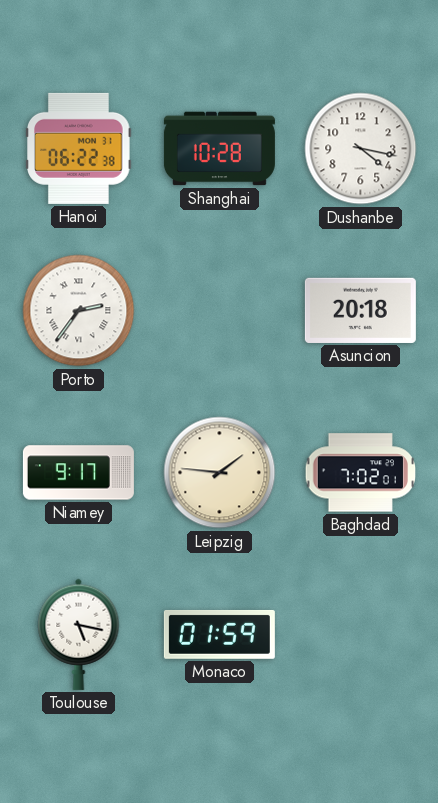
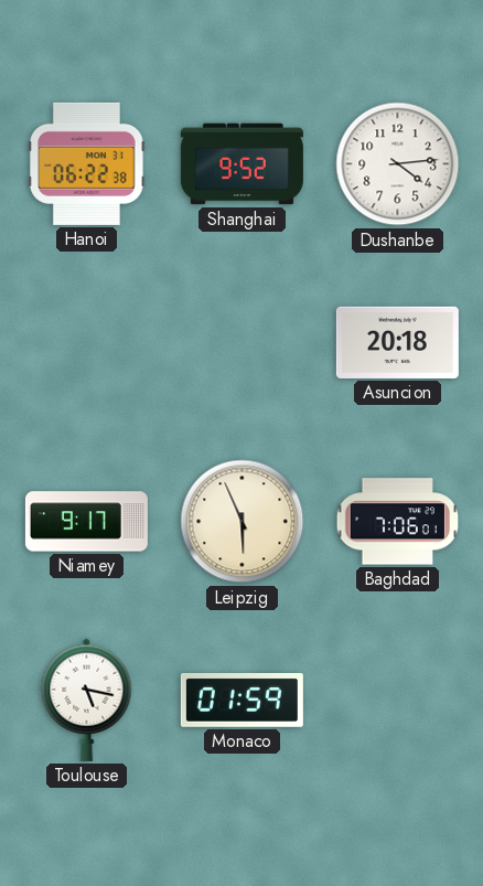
Shanghai: 10:28 -> 9:52
Dushanbe: 4:17 -> 4:14
Porto: 2:36 -> none
Leipzig: 1:46 -> 5:56
Baghdad: 7:02 -> 7:06
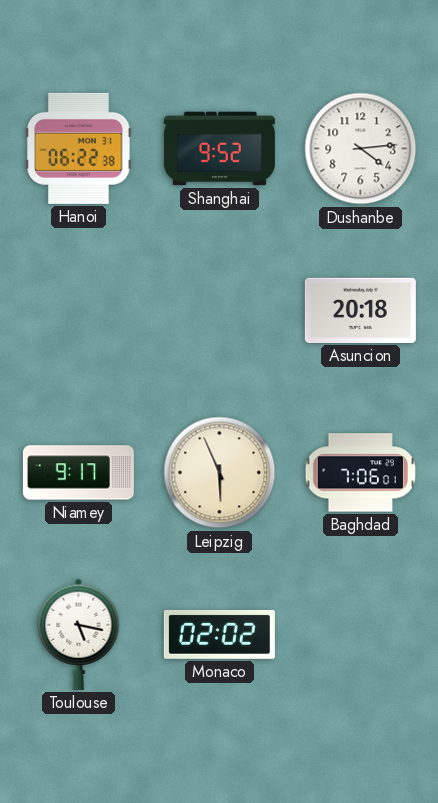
Monaco: 01:59 -> 02:02
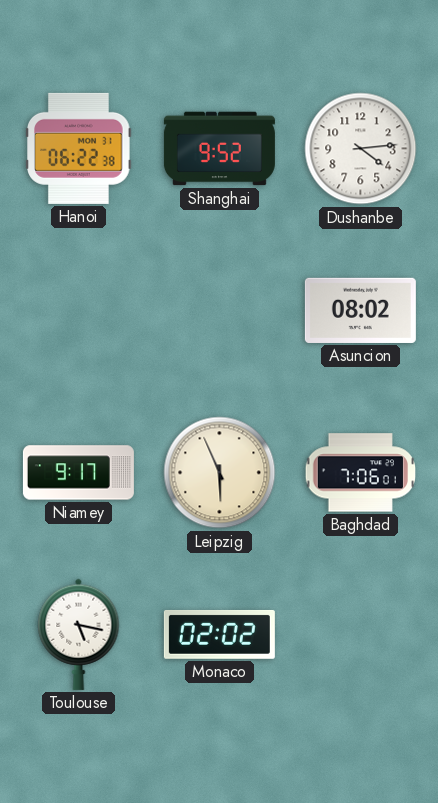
Asuncion: 20:18 -> 08:02
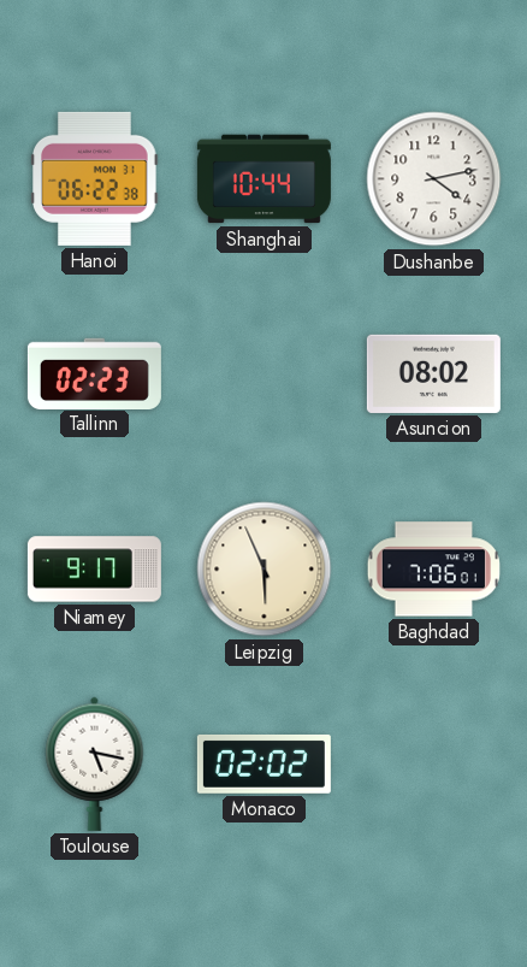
Shanghai: 9:52 -> 10:44
Dushanbe: 4:14 -> 4:13
Tallinn: none -> 02:23
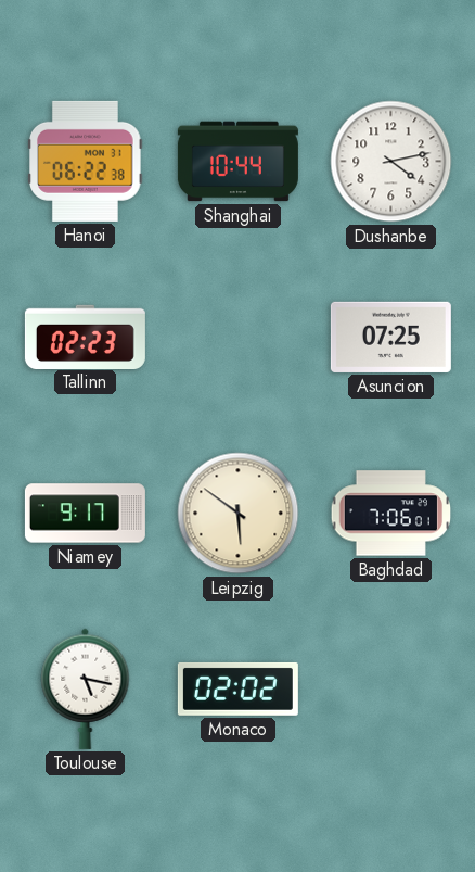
Asuncion: 08:02 -> 07:25
Leipzig: 5:56 -> 5:51
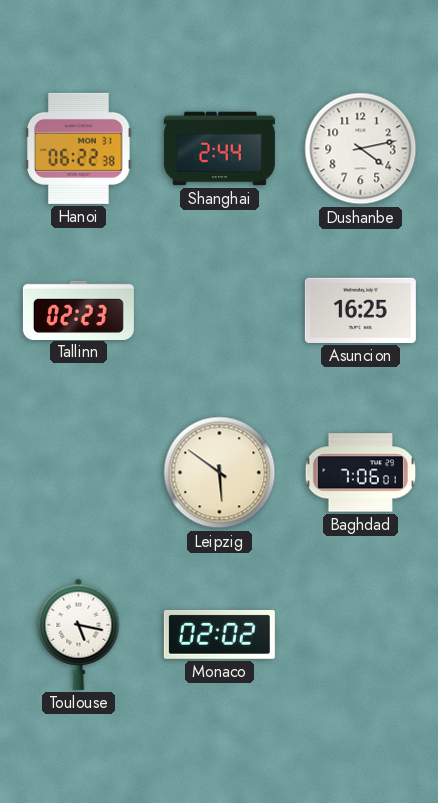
Shanghai: 10:44 -> 2:44
Asuncion: 07:25 -> 16:25
Niamey: 9:17 -> none
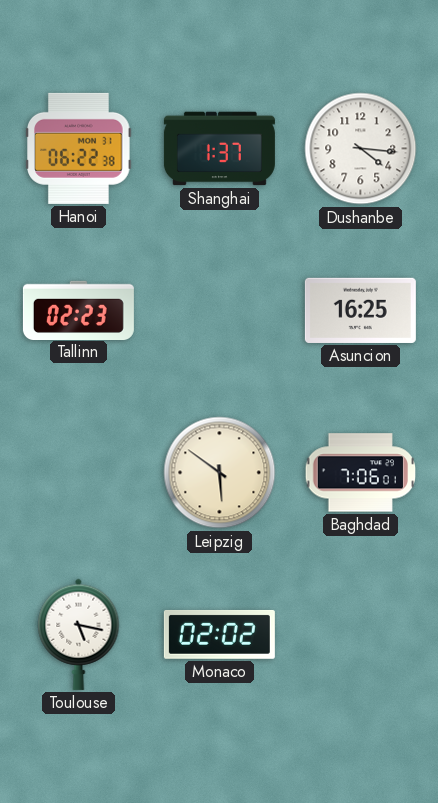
Shanghai: 2:44 -> 1:37
Dushanbe: 4:13 -> 4:16
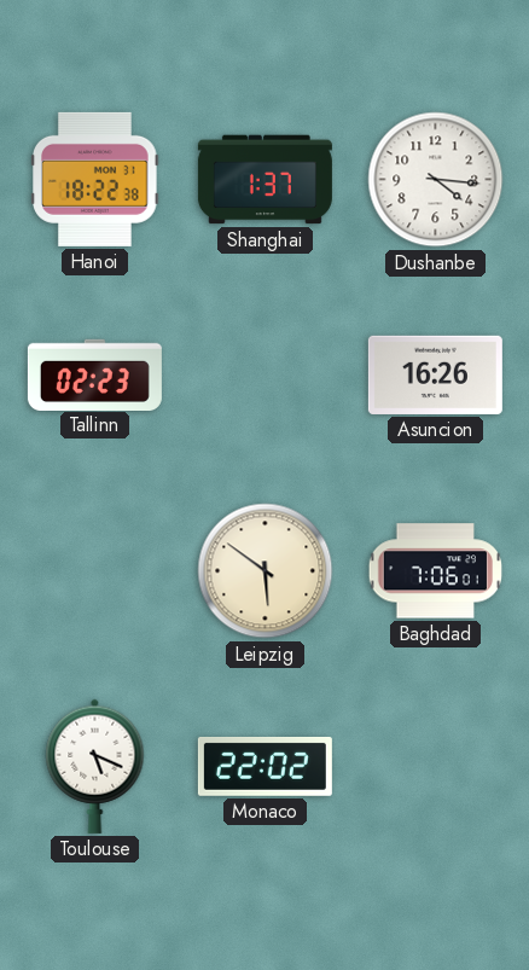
Hanoi: 06:22 -> 18:22
Asuncion: 16:25 -> 16:26
Toulouse: 5:17 -> 5:19
Monaco: 02:02 -> 22:02
